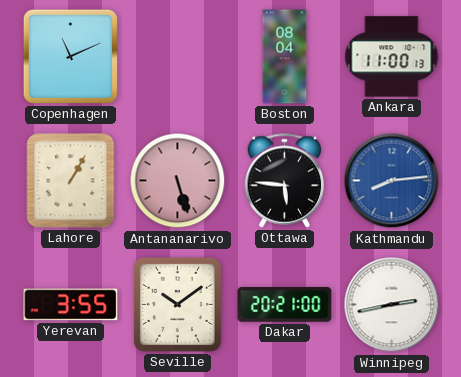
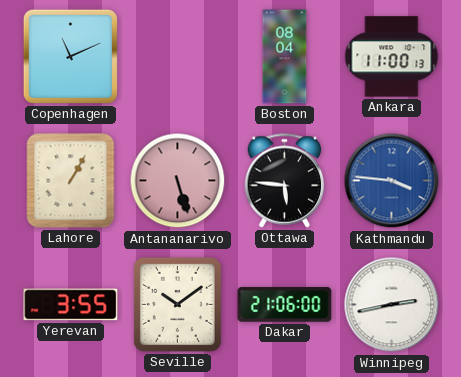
Kathmandu: 8:14 -> 3:46
Dakar: 20:21 -> 21:06
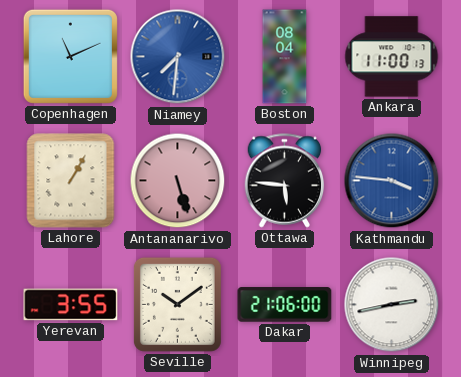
Niamey: none -> 7:31
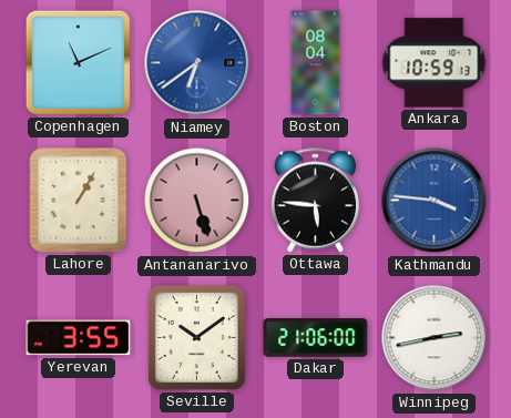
Niamey: 7:31 -> 6:39
Ankara: 11:00 -> 10:59
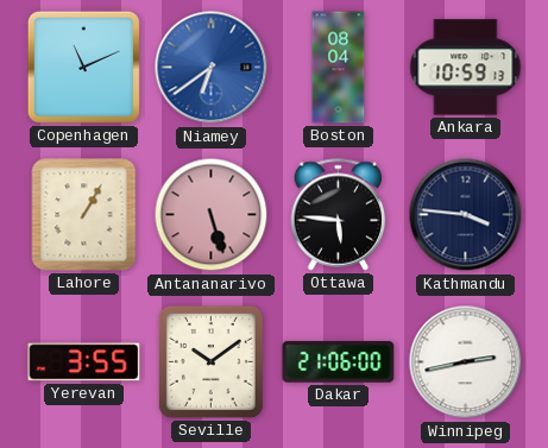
Kathmandu dial: blue -> navy
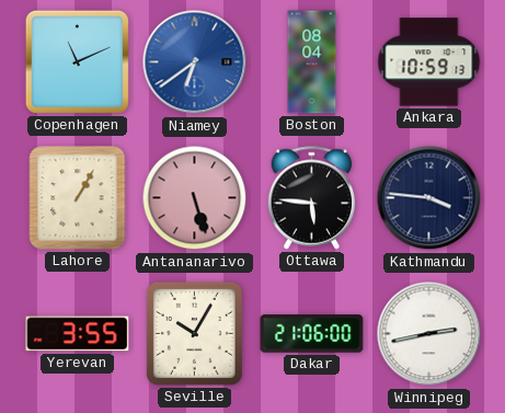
Seville: 10:09 -> 10:05
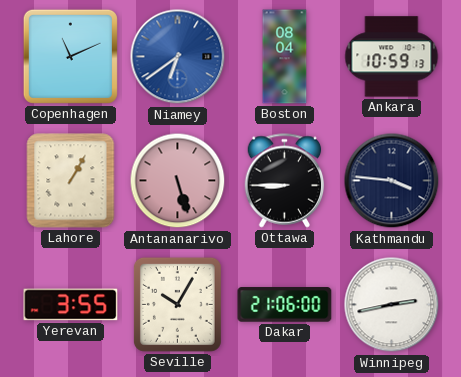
Ottawa: 5:46 -> 8:45
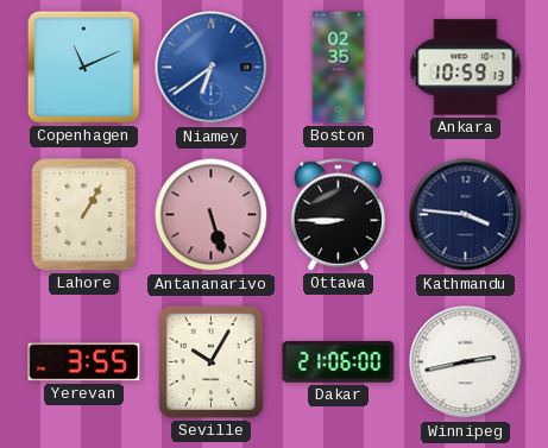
Boston: 08:04 -> 02:35
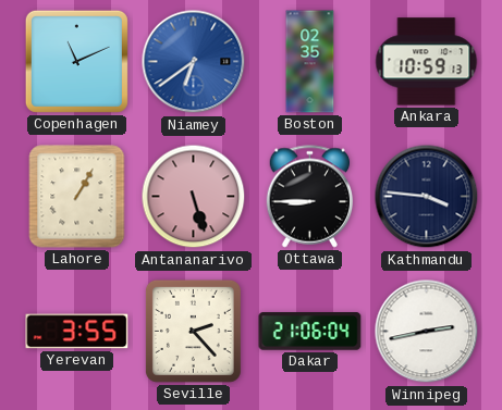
Seville: 10:05 -> 2:23
Dakar: 21:06:00 -> 21:06:04
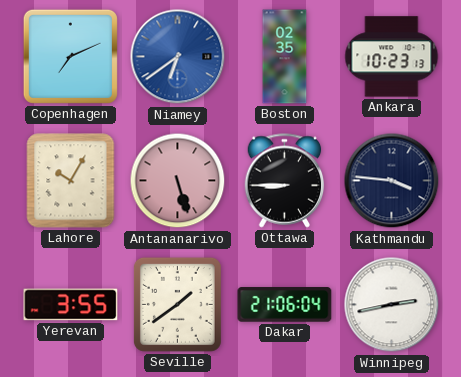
Copenhagen: 11:11 -> 7:11
Ankara: 10:59 -> 10:23
Lahore: 1:05 -> 10:05
Seville: 2:23 -> 1:39
